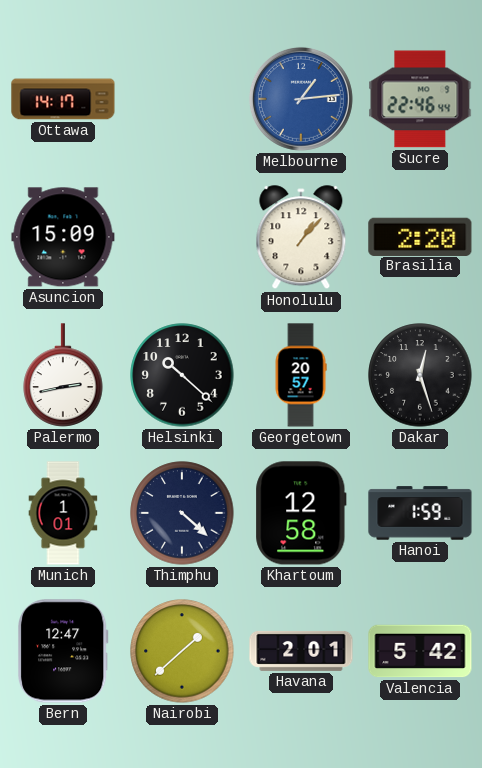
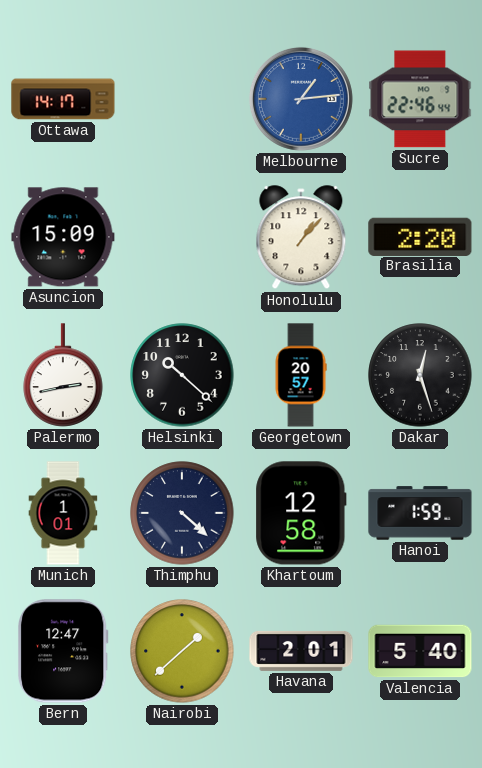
Valencia: 5:42 -> 5:40
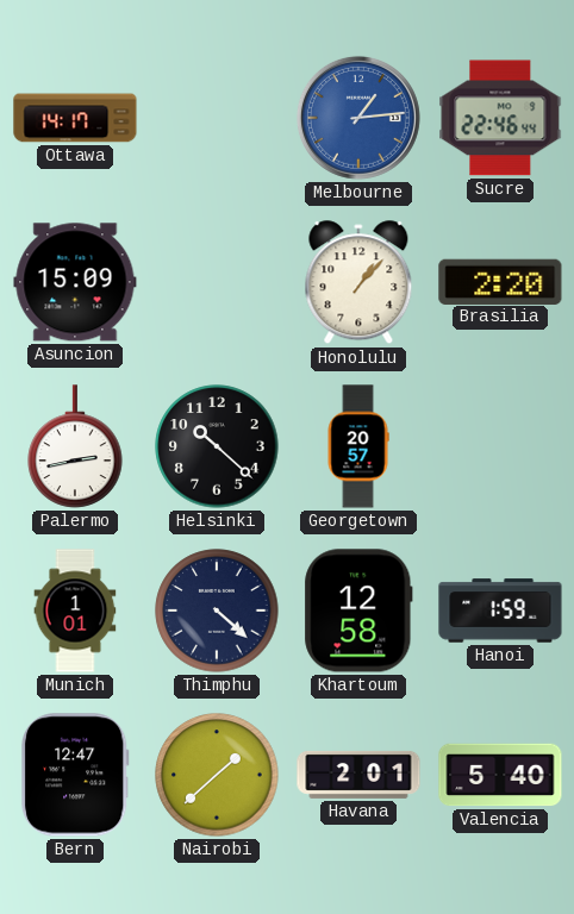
Dakar: 12:27 -> none
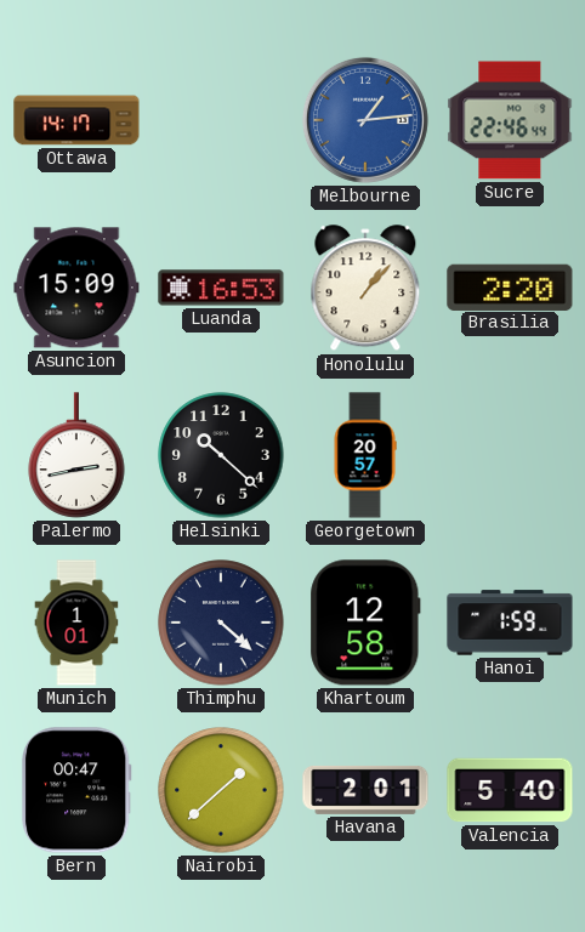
Luanda: none -> 16:53
Bern: 12:47 -> 00:47
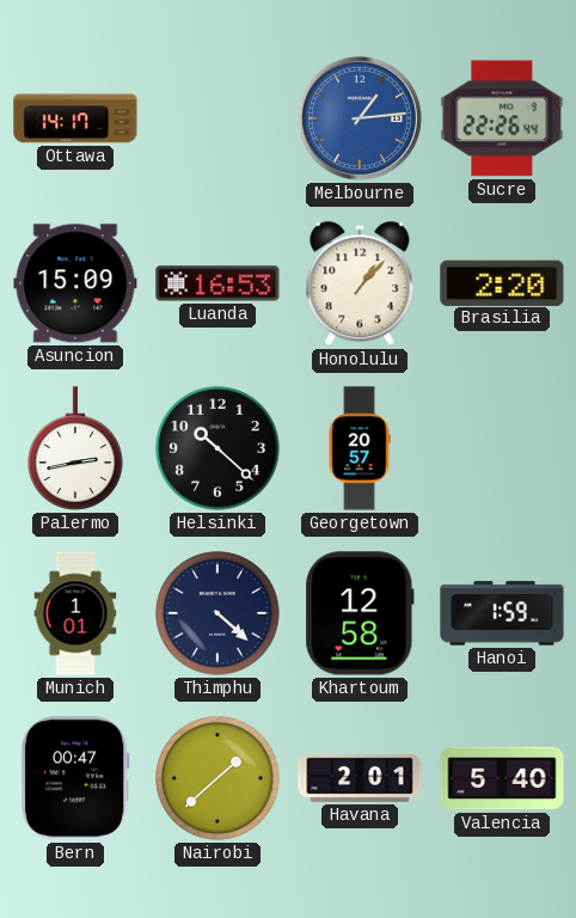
Sucre: 22:46 -> 22:26
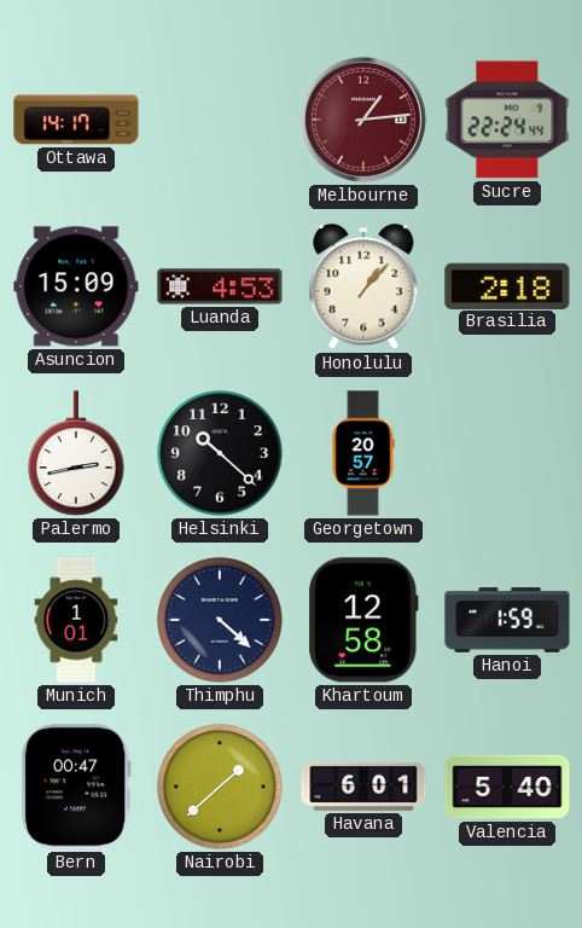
Melbourne dial: blue -> burgundy
Sucre: 22:26 -> 22:24
Luanda: 16:53 -> 4:53
Brasilia: 2:20 -> 2:18
Havana: 2:01 -> 6:01
